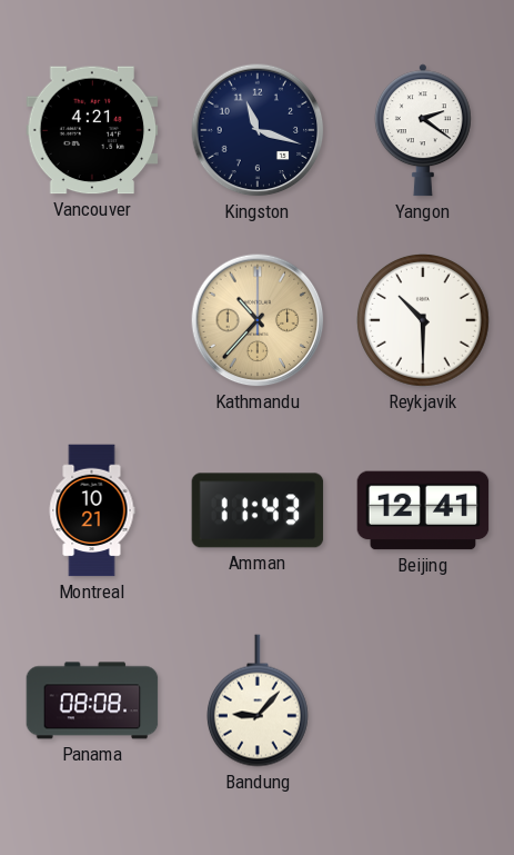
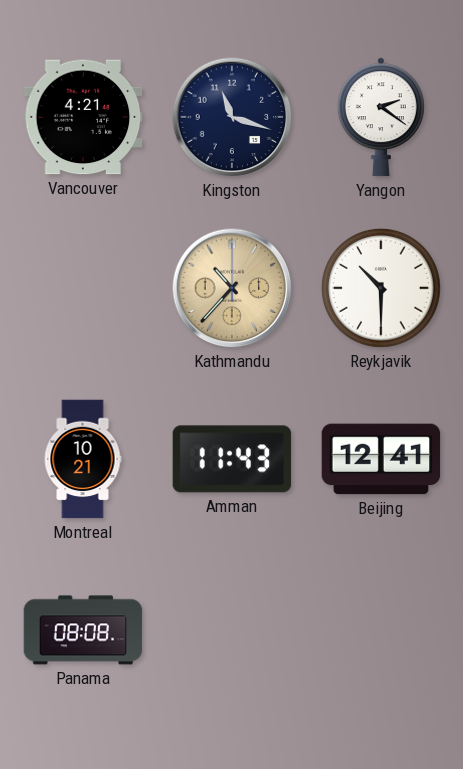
Bandung: 9:07 -> none
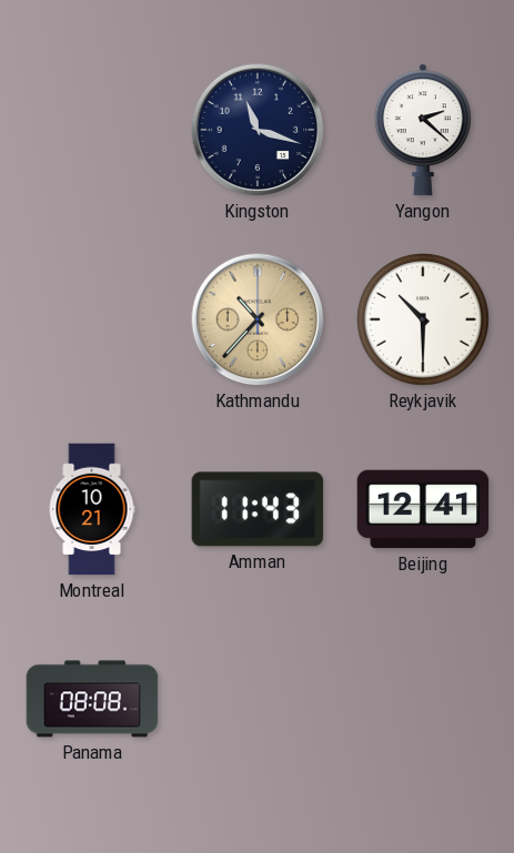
Vancouver: 4:21 -> none
Yangon: 2:21 -> 2:22
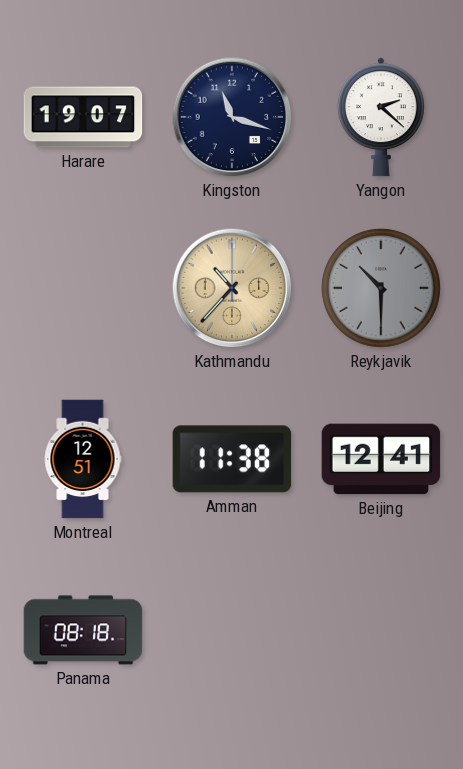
Harare: none -> 19:07
Reykjavik dial: white -> grey
Montreal: 10:21 -> 12:51
Amman: 11:43 -> 11:38
Panama: 08:08 -> 08:18
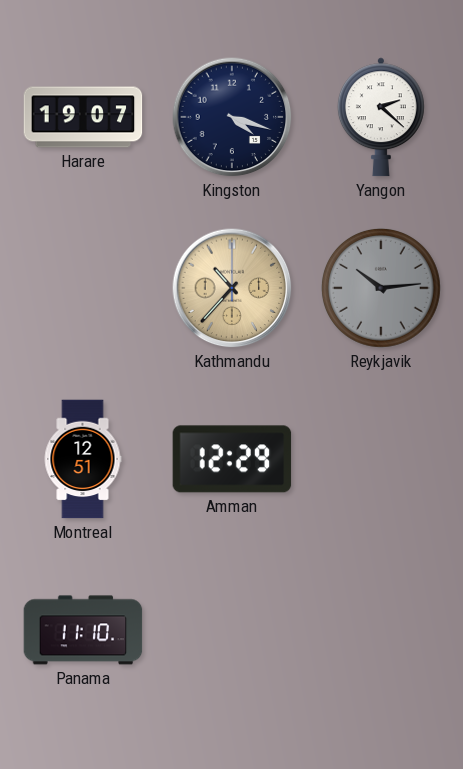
Kingston: 11:18 -> 4:18
Reykjavik: 10:30 -> 10:14
Amman: 11:38 -> 12:29
Beijing: 12:41 -> none
Panama: 08:18 -> 11:10
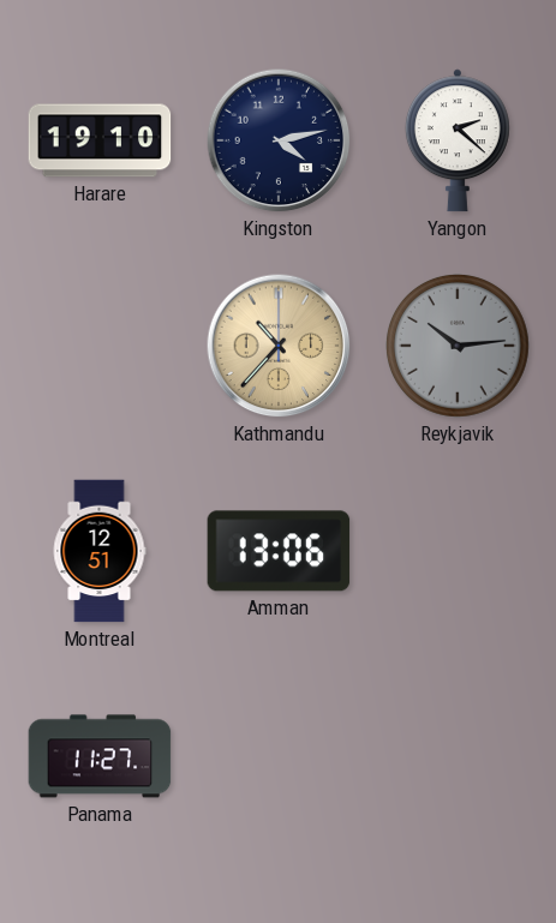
Harare: 19:07 -> 19:10
Kingston: 4:18 -> 4:13
Amman: 12:29 -> 13:06
Panama: 11:10 -> 11:27
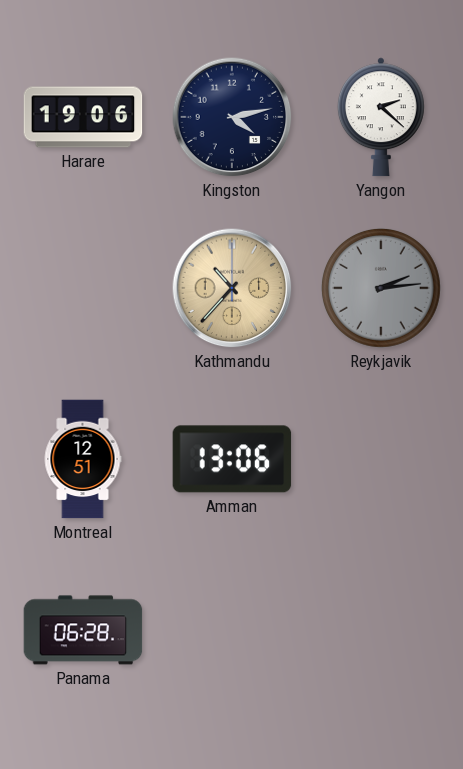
Harare: 19:10 -> 19:06
Reykjavik: 10:14 -> 2:14
Panama: 11:27 -> 06:28
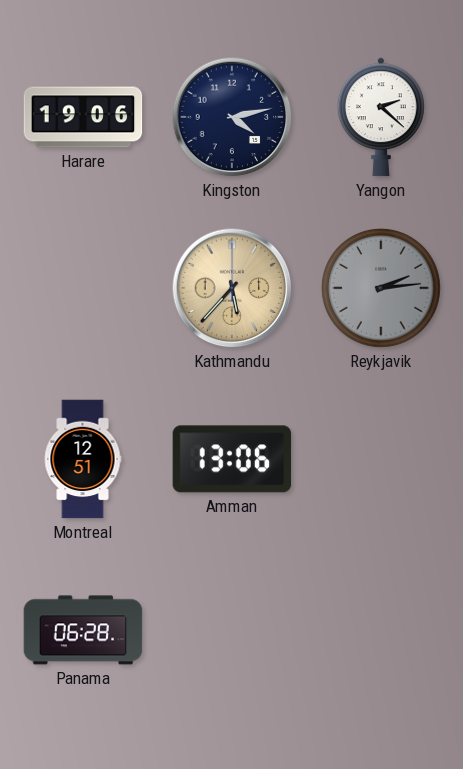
Kathmandu: 10:37 -> 5:37
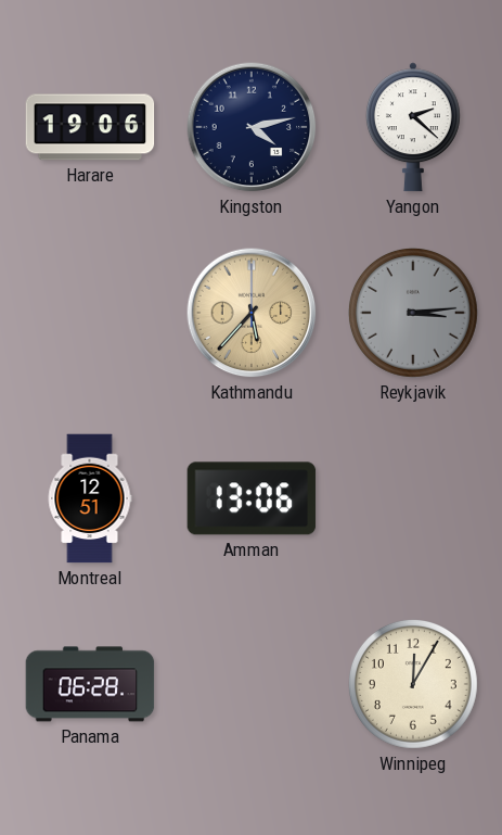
Reykjavik: 2:14 -> 3:14
Winnipeg: none -> 12:05
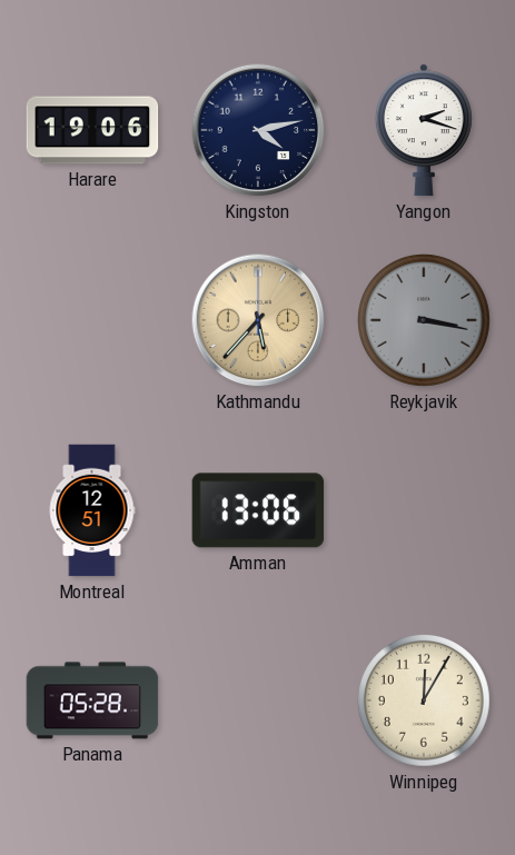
Yangon: 2:22 -> 2:18
Reykjavik: 3:14 -> 3:17
Panama: 06:28 -> 05:28
